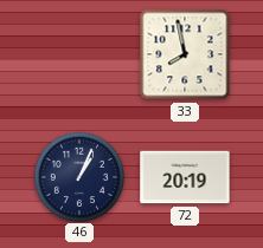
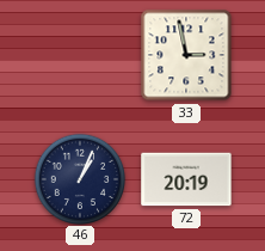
33: 7:58 -> 2:58
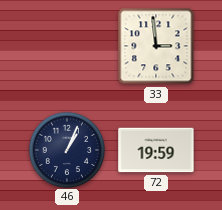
33: 2:58 -> 2:59
72: 20:19 -> 19:59
